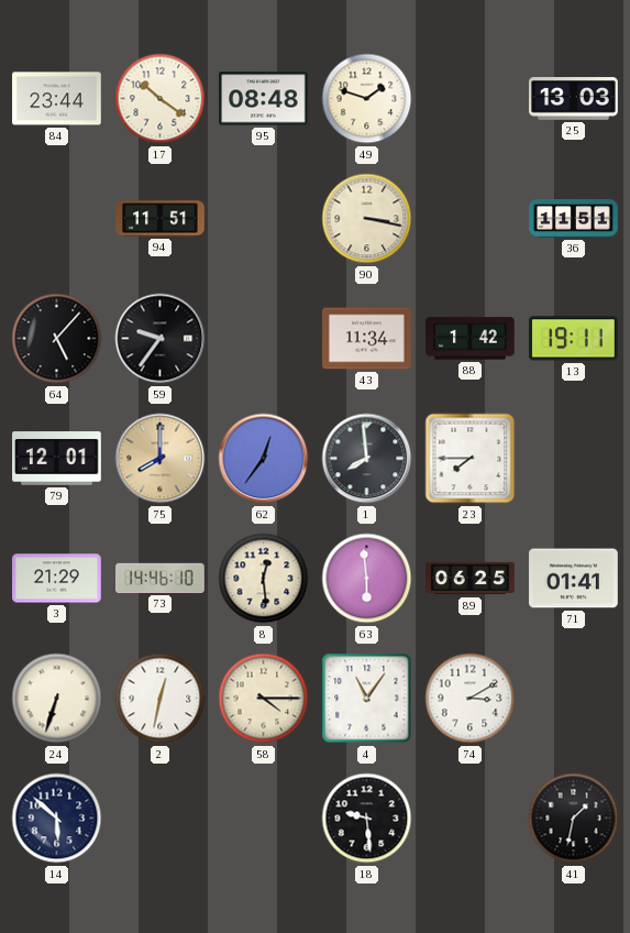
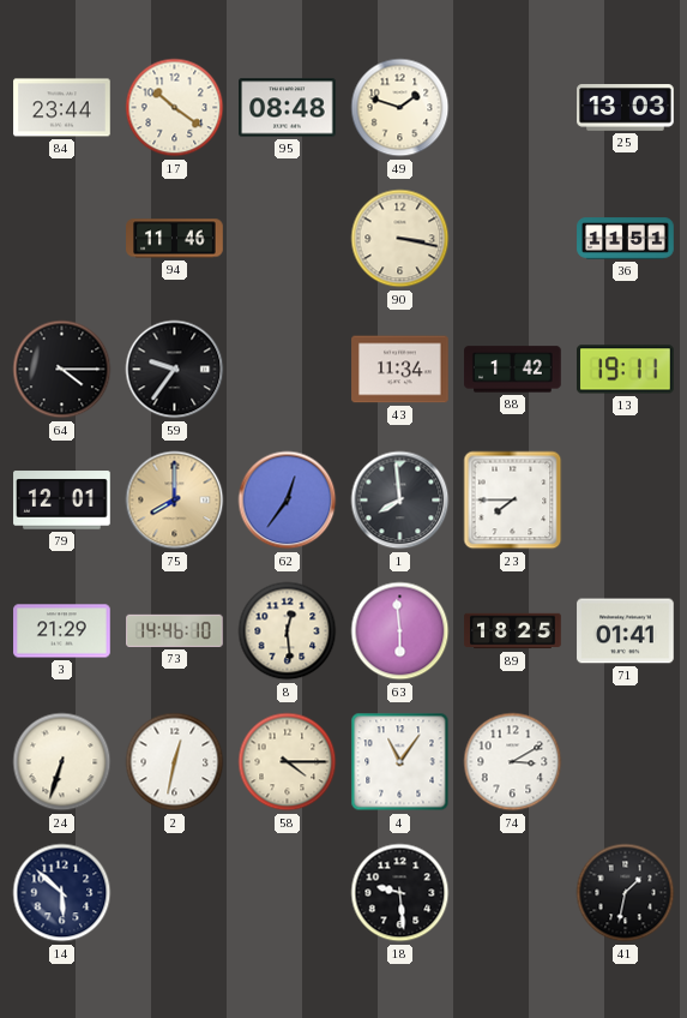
94: 11:51 -> 11:46
64: 5:07 -> 4:15
89: 06:25 -> 18:25
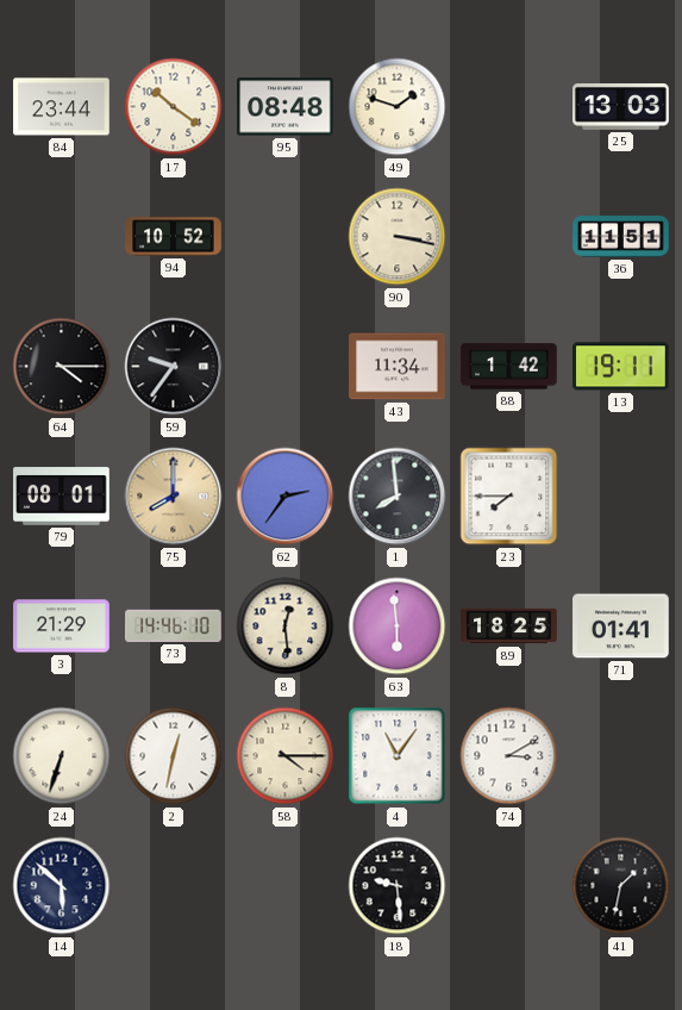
94: 11:46 -> 10:52
79: 12:01 -> 08:01
62: 12:36 -> 2:36
